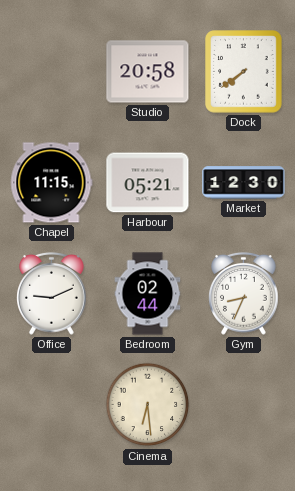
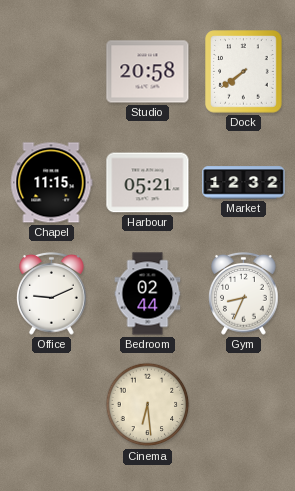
Market: 12:30 -> 12:32
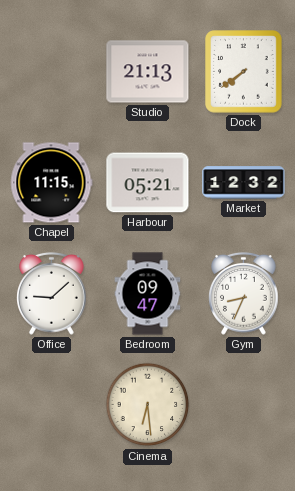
Studio: 20:58 -> 21:13
Office: 9:11 -> 9:08
Bedroom: 02:44 -> 09:47
